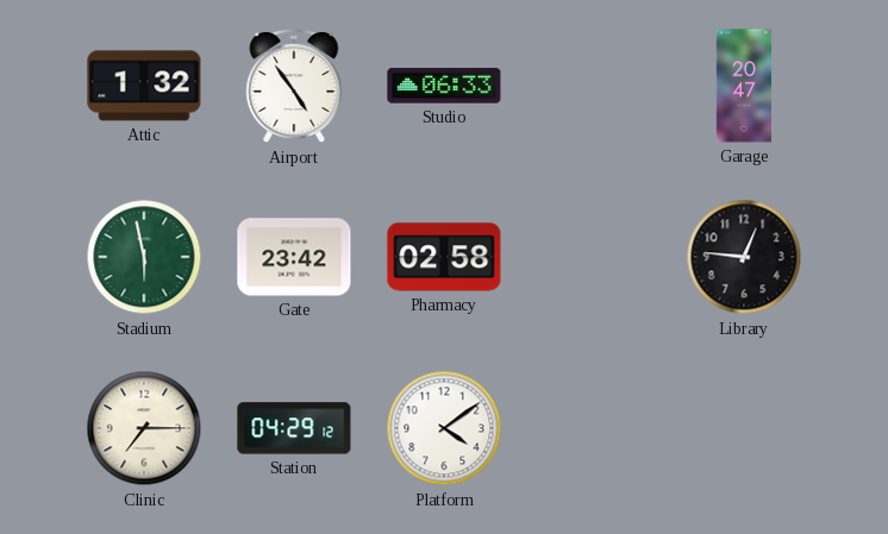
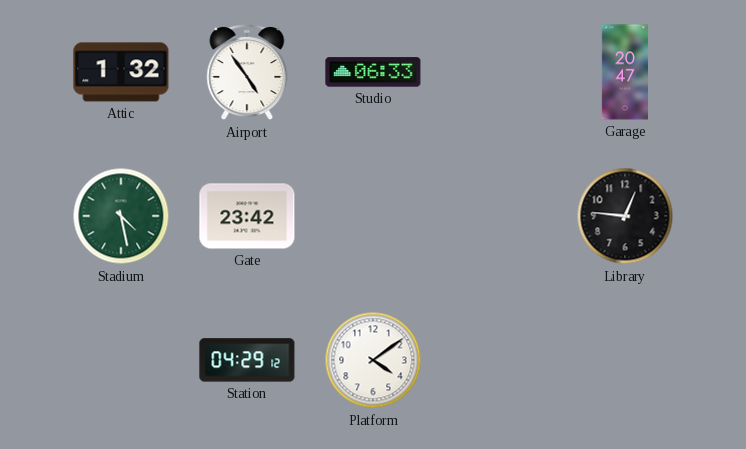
Stadium: 5:58 -> 4:28
Pharmacy: 02:58 -> none
Clinic: 7:15 -> none
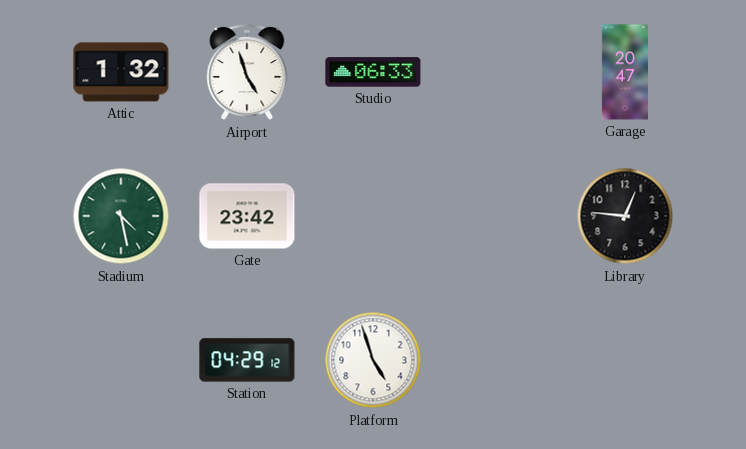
Airport: 4:54 -> 4:57
Platform: 4:09 -> 4:57
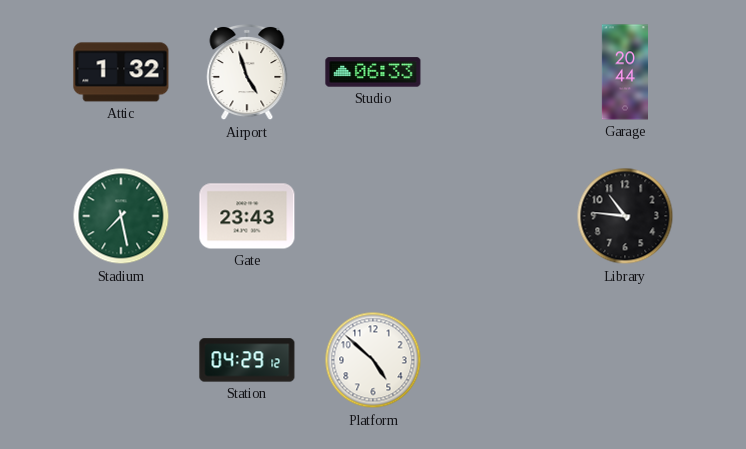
Garage: 20:47 -> 20:44
Stadium: 4:28 -> 7:28
Gate: 23:42 -> 23:43
Library: 12:46 -> 10:46
Platform: 4:57 -> 4:52
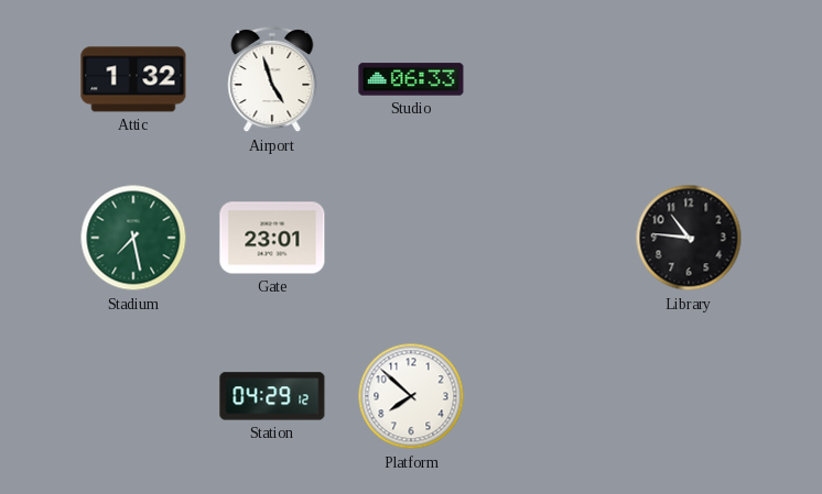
Garage: 20:44 -> none
Gate: 23:43 -> 23:01
Platform: 4:52 -> 7:52
